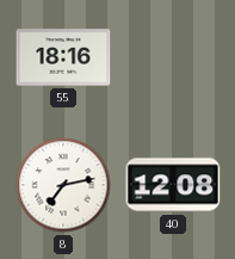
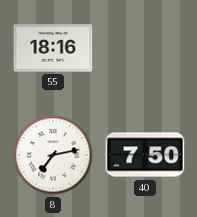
40: 12:08 -> 7:50
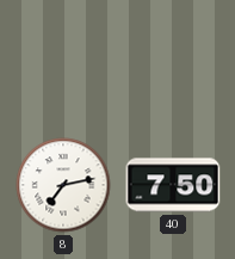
55: 18:16 -> none
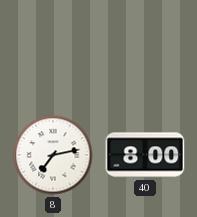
40: 7:50 -> 8:00
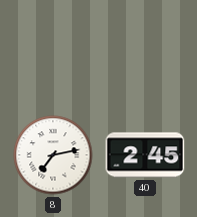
40: 8:00 -> 2:45
